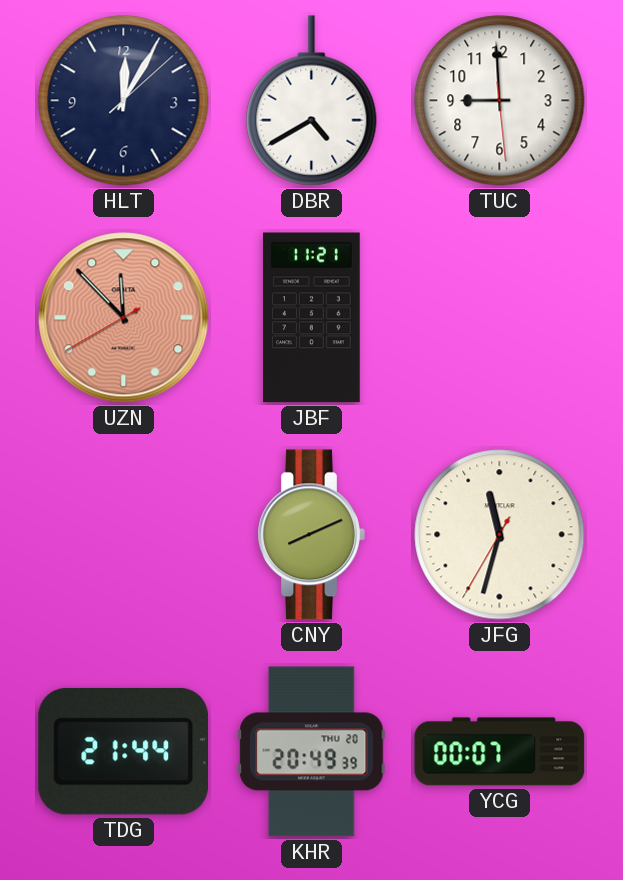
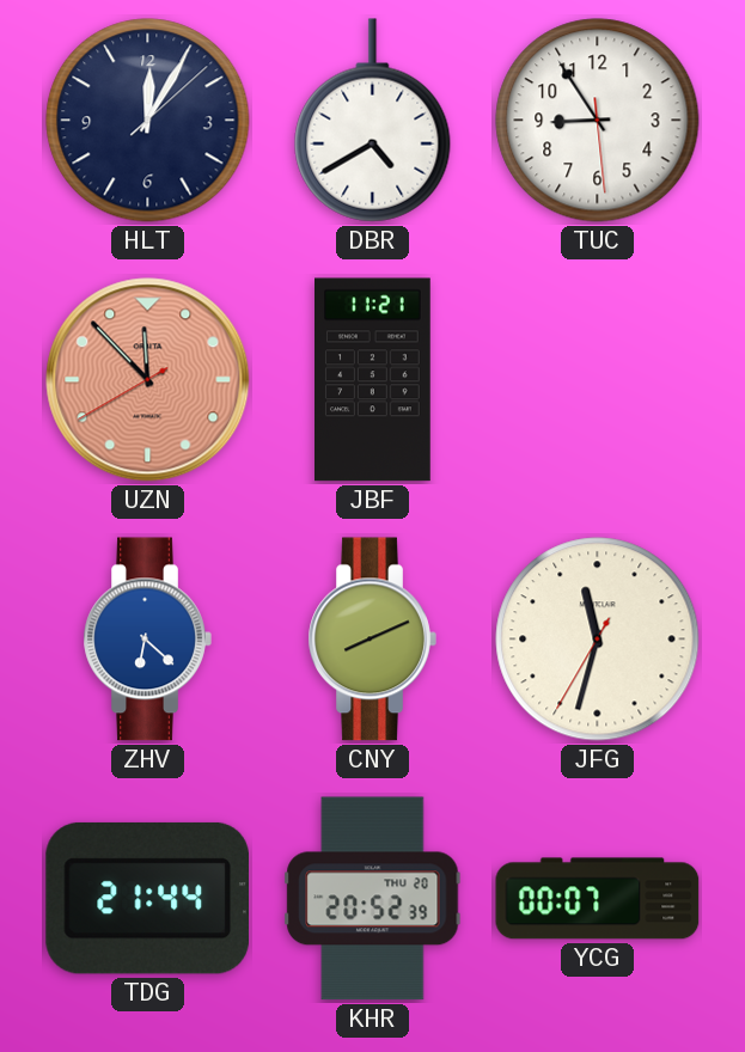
TUC: 8:59 -> 8:54
ZHV: none -> 6:22
KHR: 20:49 -> 20:52
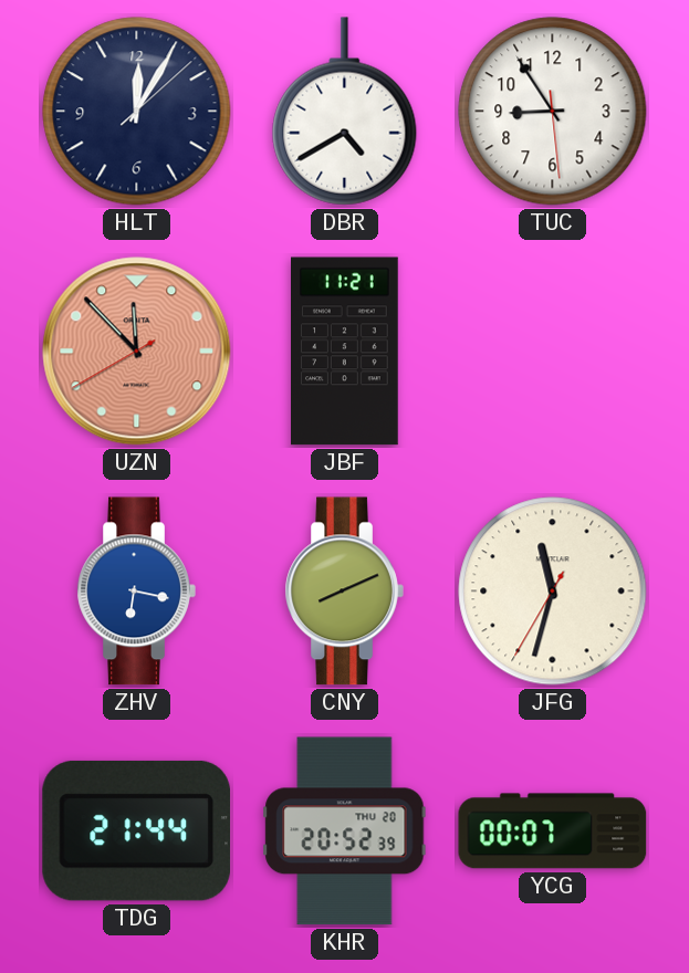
ZHV: 6:22 -> 6:17
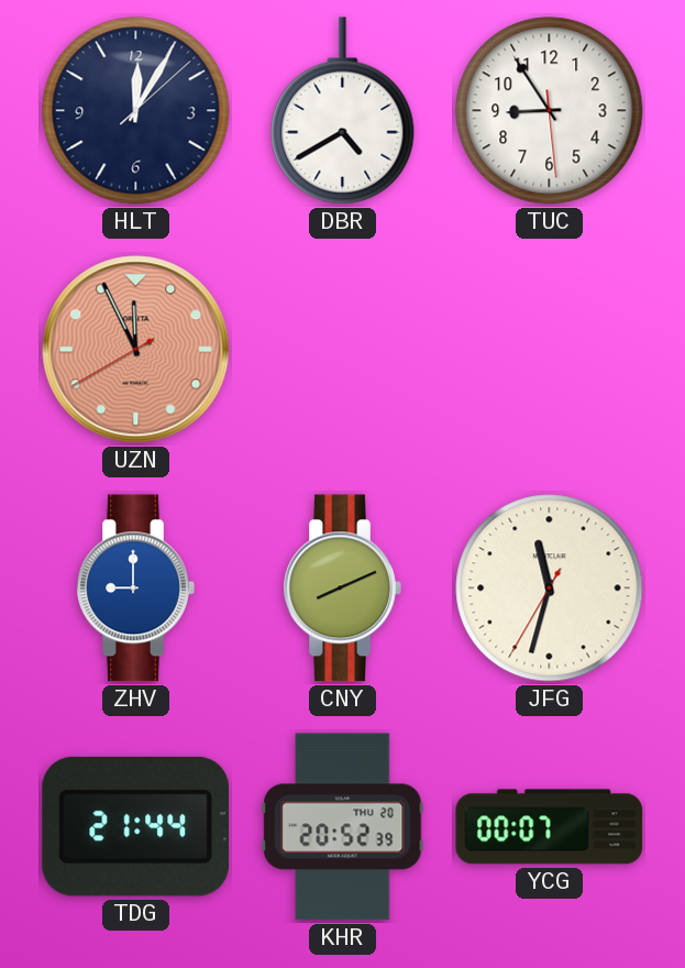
UZN: 11:52 -> 11:55
JBF: 11:21 -> none
ZHV: 6:17 -> 9:00
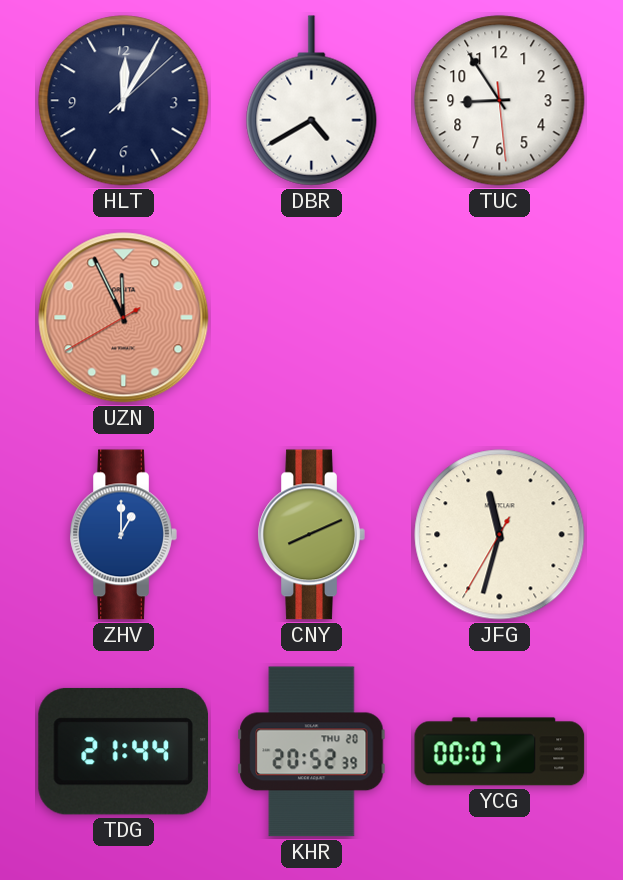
ZHV: 9:00 -> 1:00
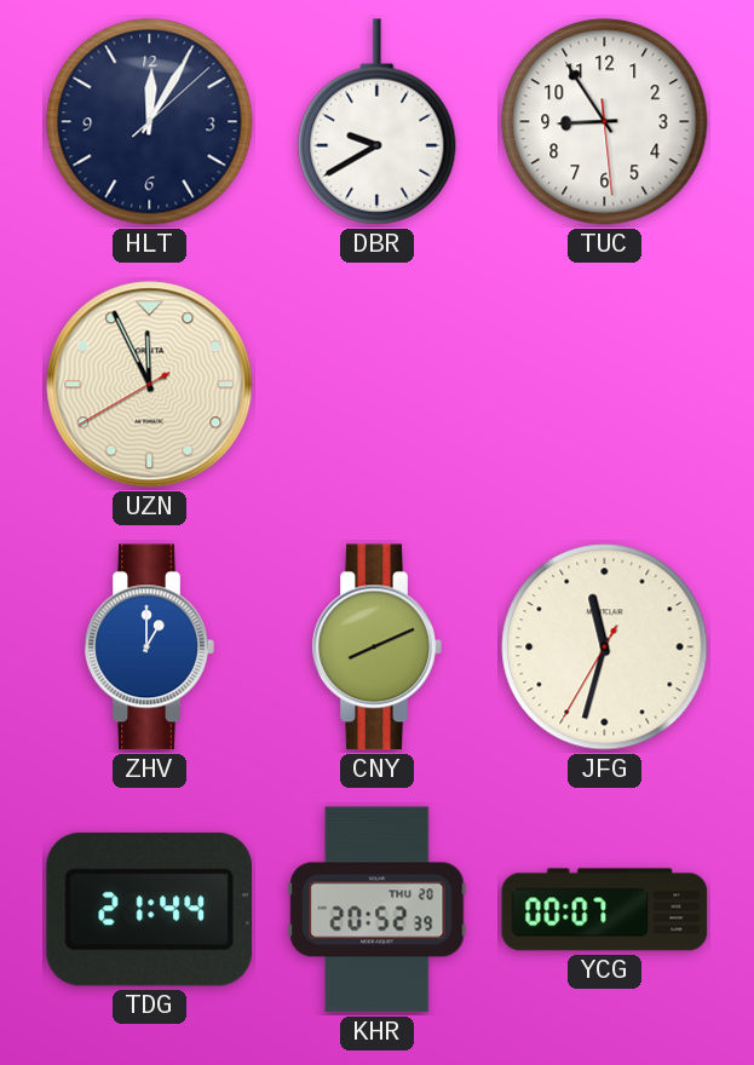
DBR: 4:40 -> 9:40
UZN dial: salmon -> cream
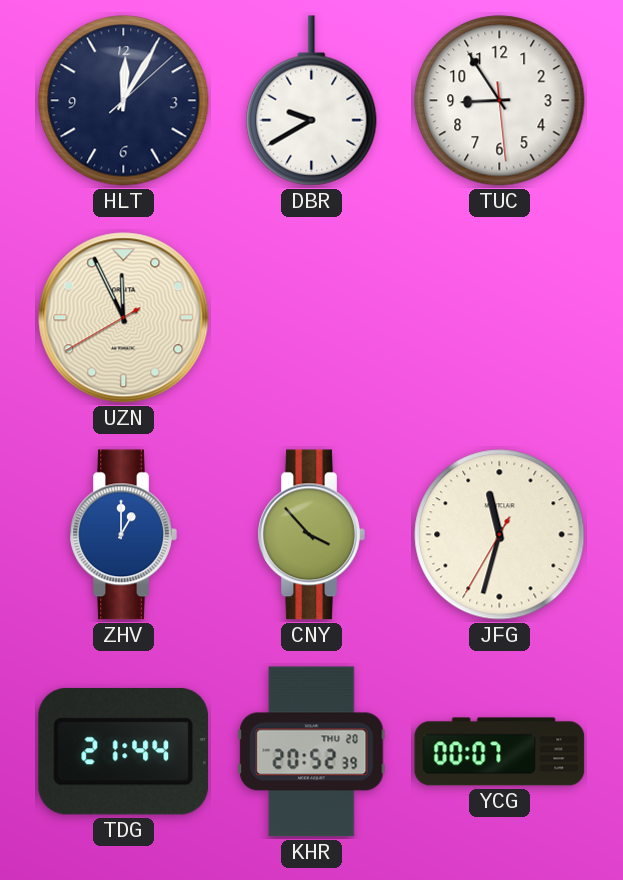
CNY: 8:11 -> 3:53
